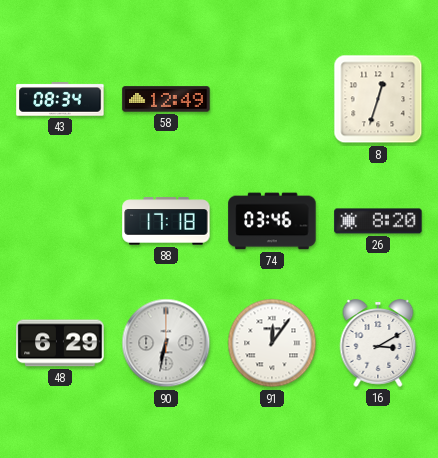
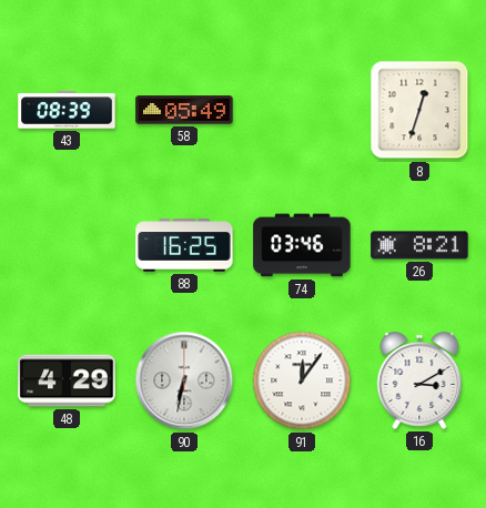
43: 08:34 -> 08:39
58: 12:49 -> 05:49
88: 17:18 -> 16:25
26: 8:20 -> 8:21
48: 6:29 -> 4:29
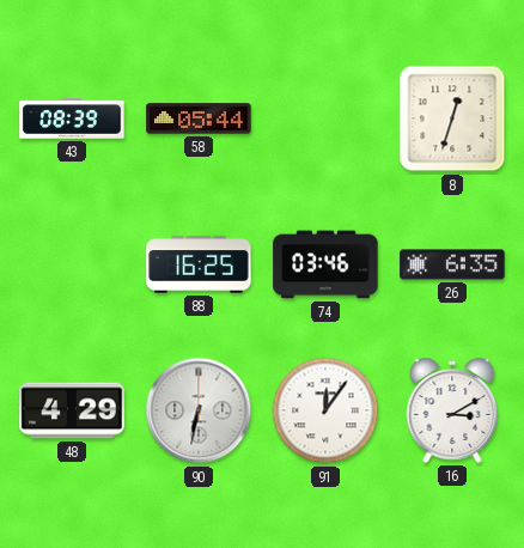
58: 05:49 -> 05:44
26: 8:21 -> 6:35
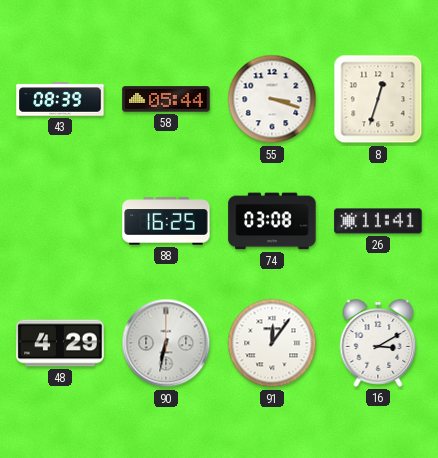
55: none -> 3:18
74: 03:46 -> 03:08
26: 6:35 -> 11:41
